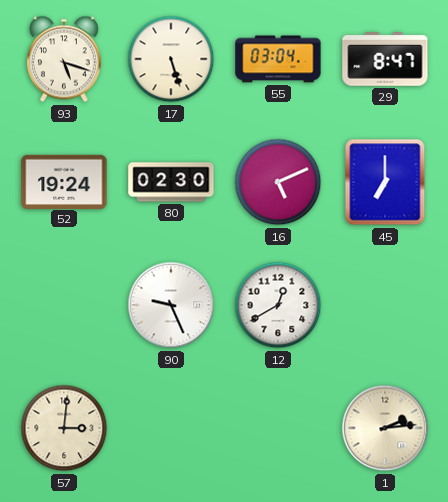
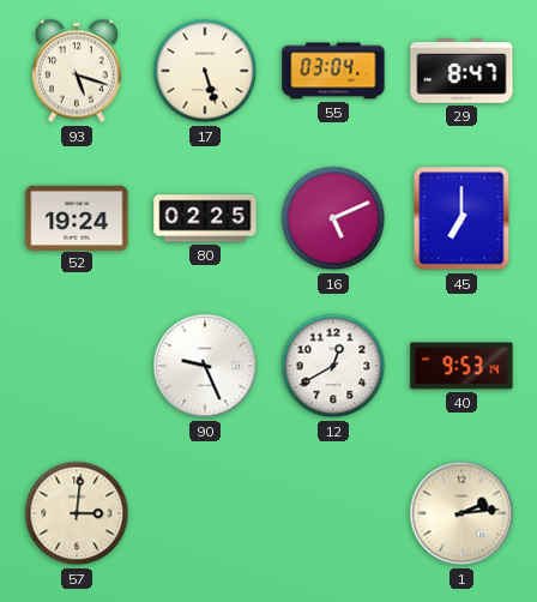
80: 02:30 -> 02:25
40: none -> 9:53
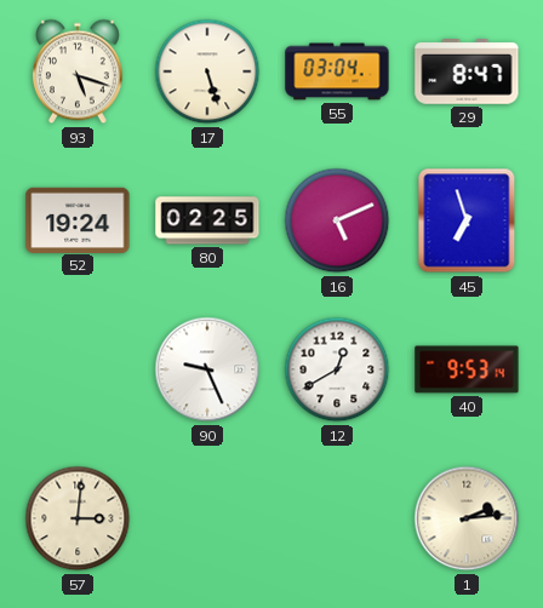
45: 7:00 -> 6:57
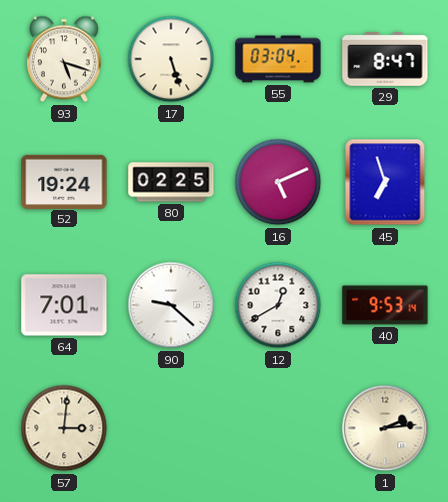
64: none -> 7:01
90: 9:26 -> 9:22
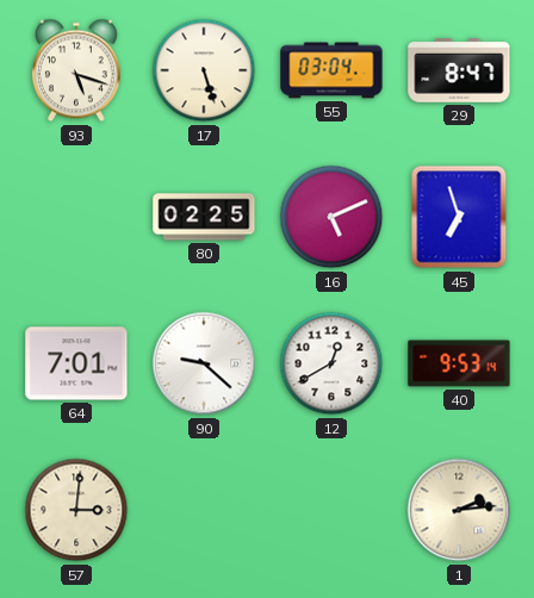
52: 19:24 -> none
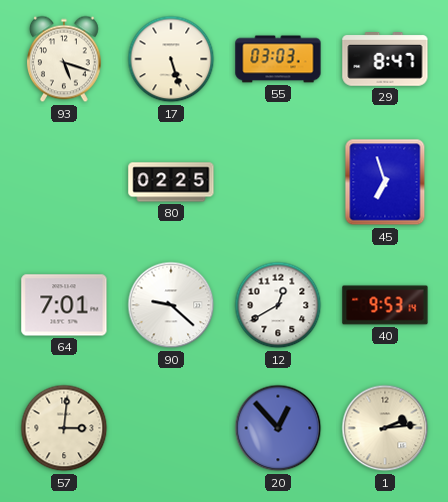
55: 03:04 -> 03:03
16: 5:11 -> none
20: none -> 12:53
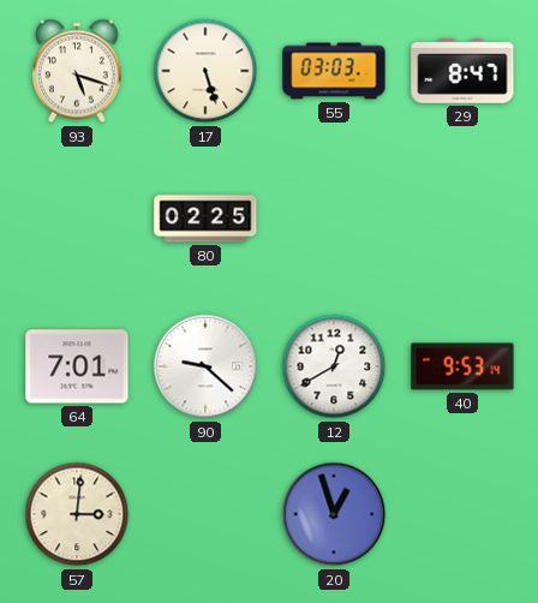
45: 6:57 -> none
20: 12:53 -> 12:57
1: 2:14 -> none
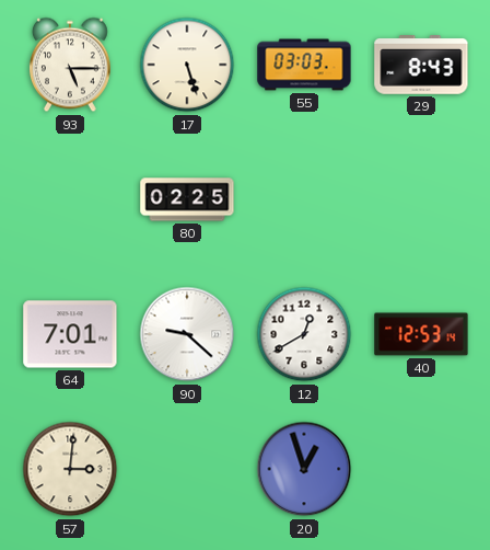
93: 5:18 -> 5:15
29: 8:47 -> 8:43
40: 9:53 -> 12:53
